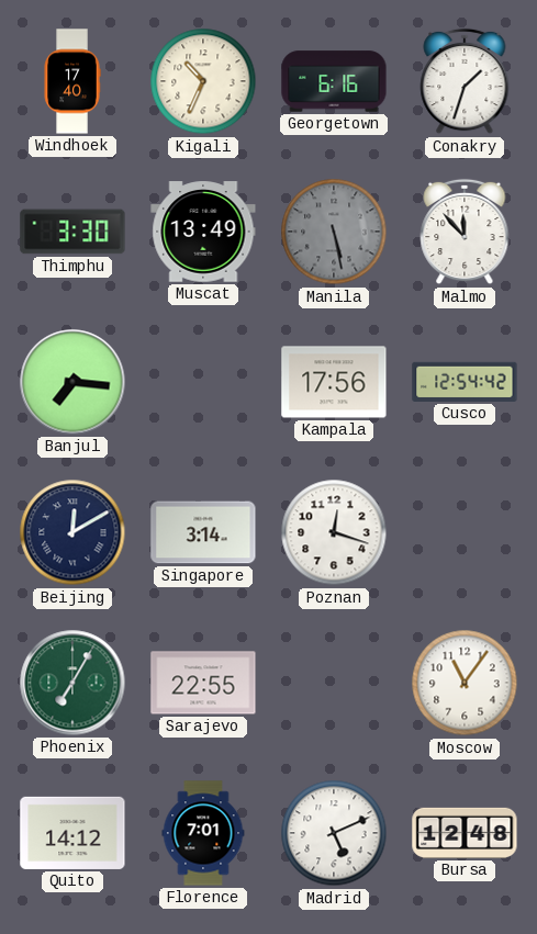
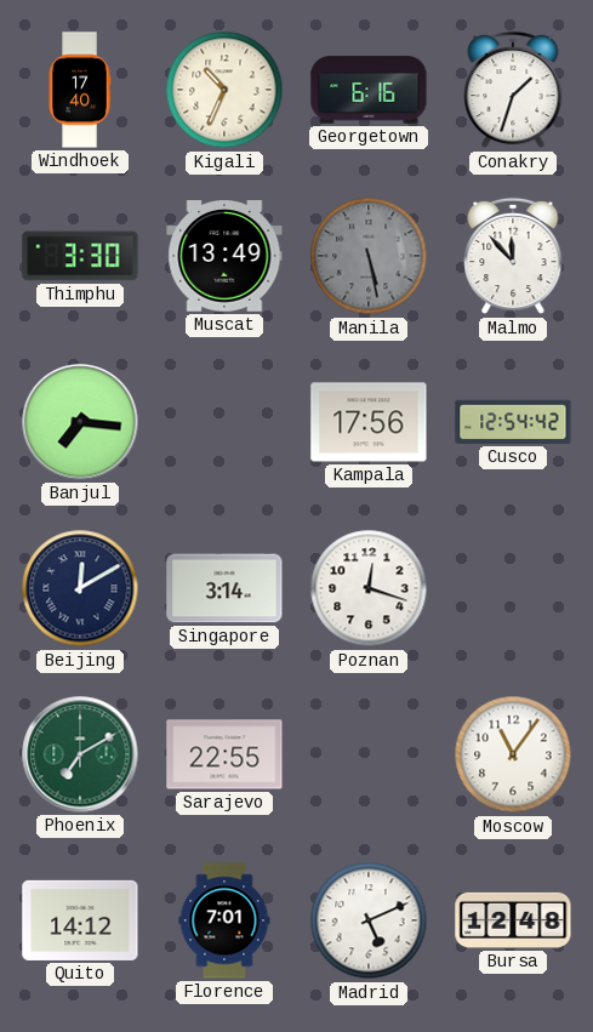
Phoenix: 7:05 -> 7:10
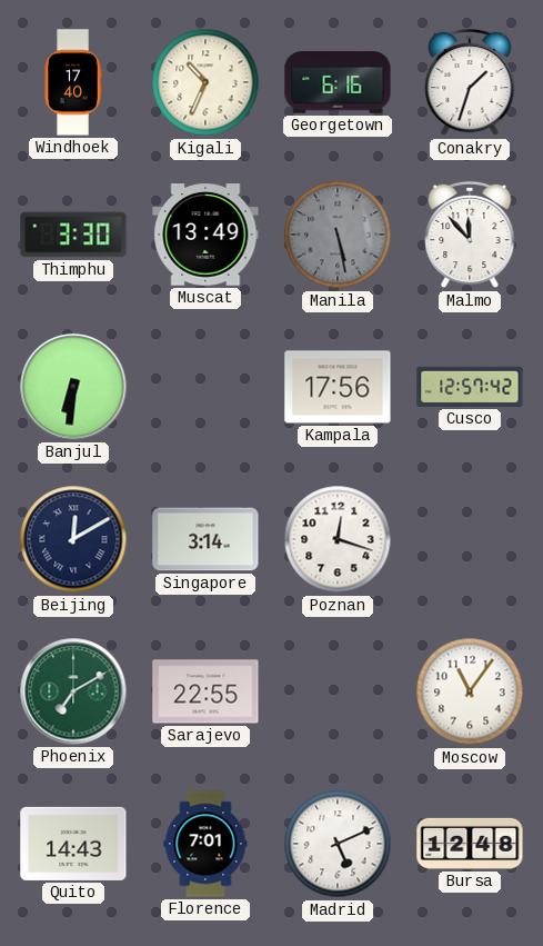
Banjul: 7:16 -> 6:31
Cusco: 12:54 -> 12:57
Quito: 14:12 -> 14:43
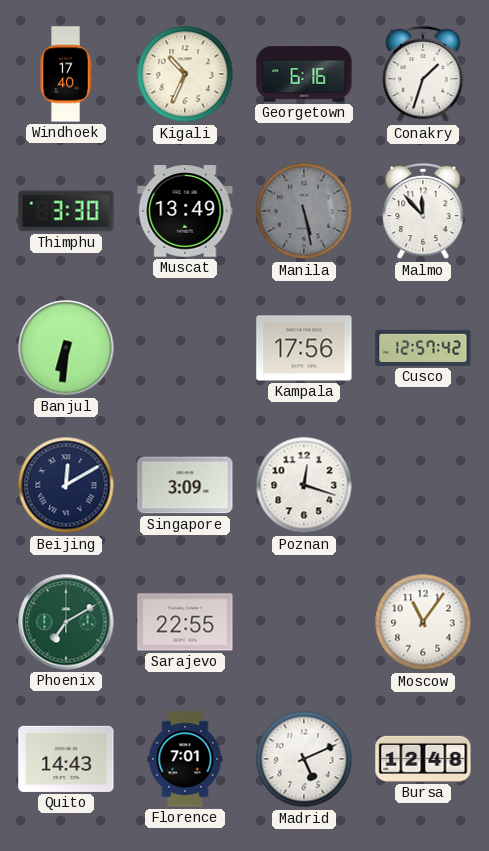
Singapore: 3:14 -> 3:09
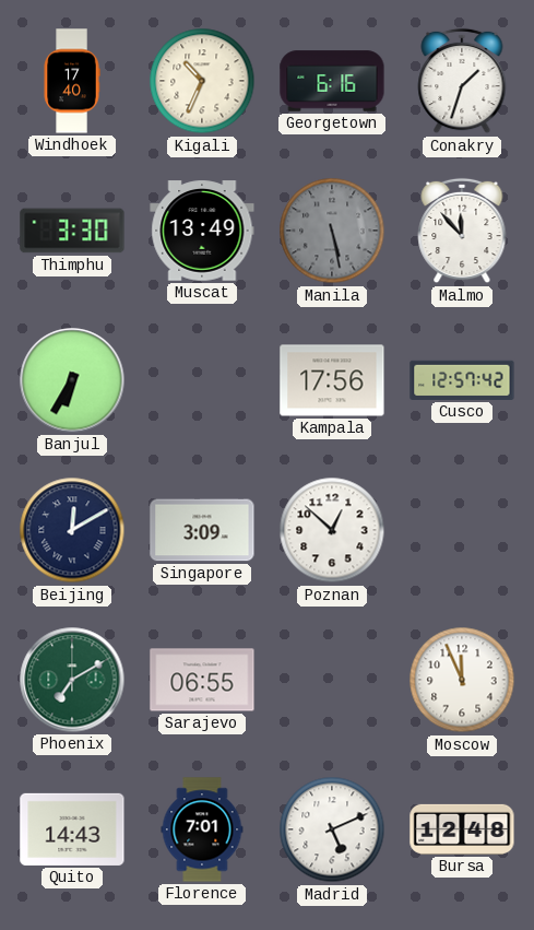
Banjul: 6:31 -> 6:35
Poznan: 12:18 -> 12:52
Sarajevo: 22:55 -> 06:55
Moscow: 11:06 -> 11:56
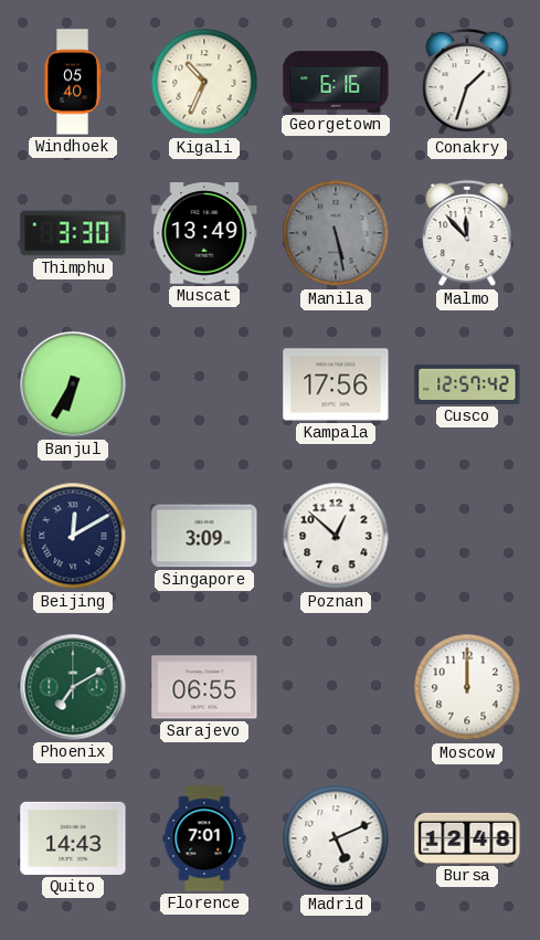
Windhoek: 17:40 -> 05:40
Moscow: 11:56 -> 12:00
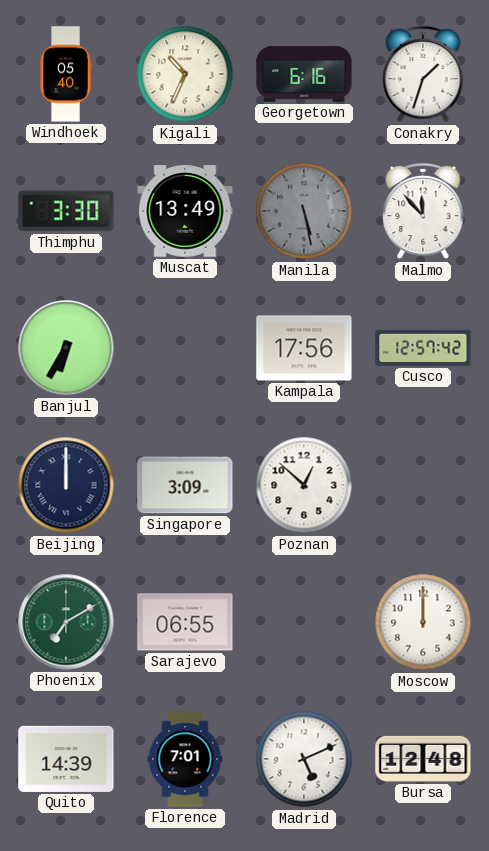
Beijing: 12:10 -> 12:00
Quito: 14:43 -> 14:39
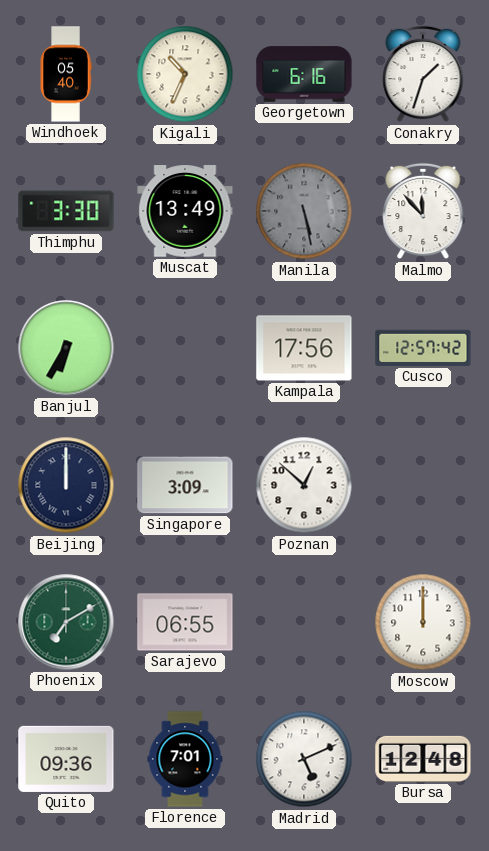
Quito: 14:39 -> 09:36
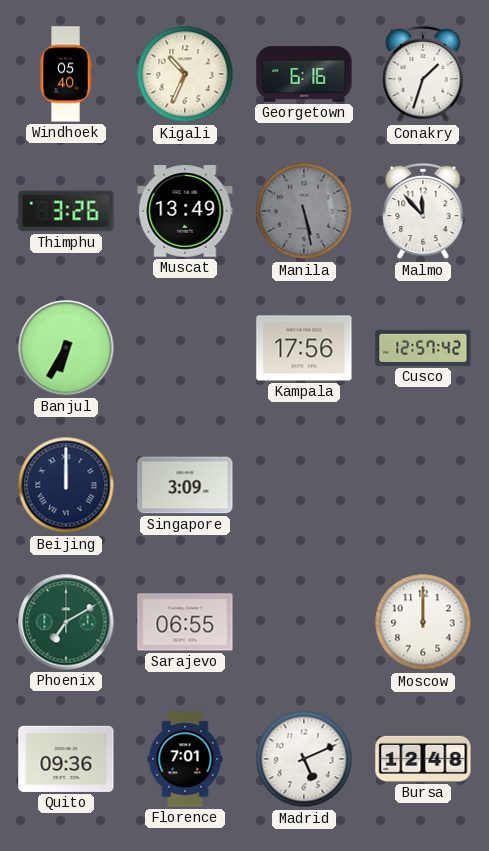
Thimphu: 3:30 -> 3:26
Poznan: 12:52 -> none
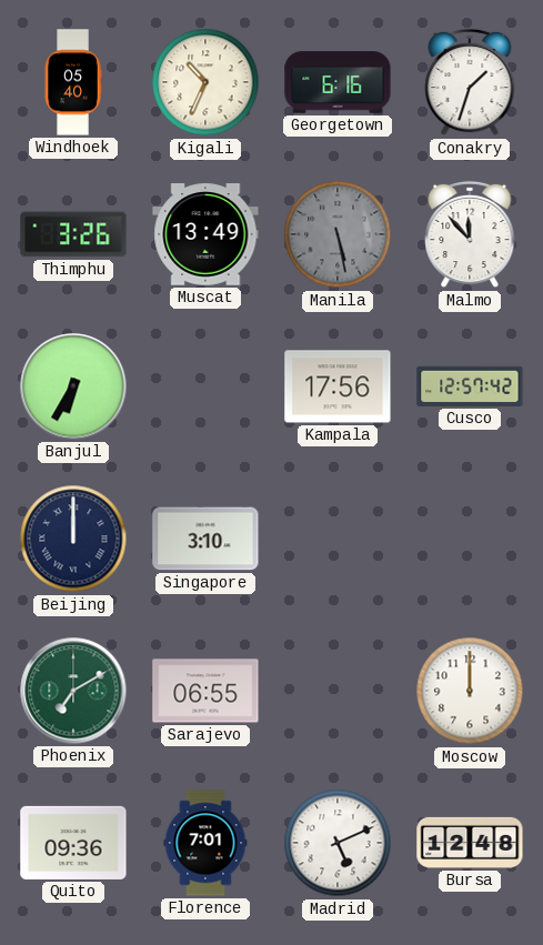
Singapore: 3:09 -> 3:10
